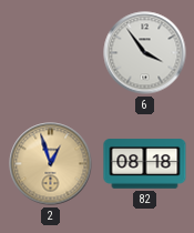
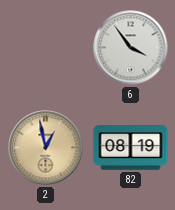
2: 12:57 -> 12:58
82: 08:18 -> 08:19
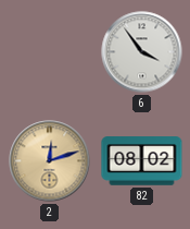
2: 12:58 -> 12:12
82: 08:19 -> 08:02
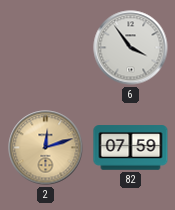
82: 08:02 -> 07:59
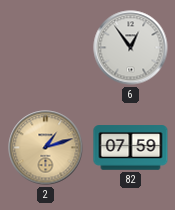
6: 3:54 -> 12:54
2: 12:12 -> 1:12
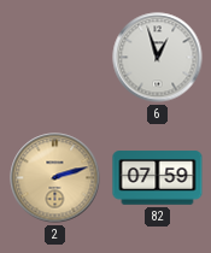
6: 12:54 -> 12:57
2: 1:12 -> 2:12
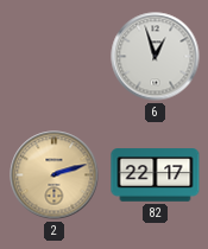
82: 07:59 -> 22:17
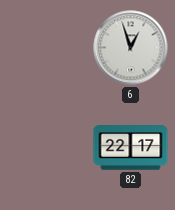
2: 2:12 -> none
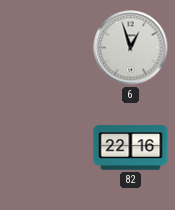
82: 22:17 -> 22:16
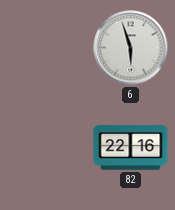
6: 12:57 -> 5:57
